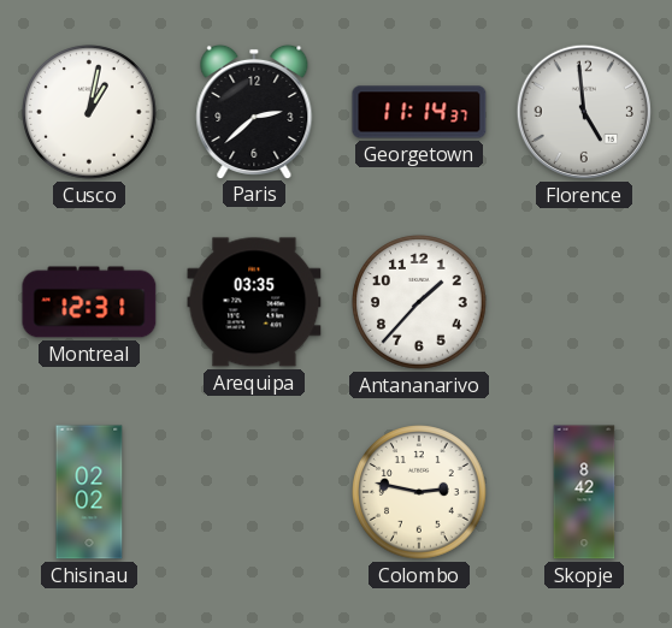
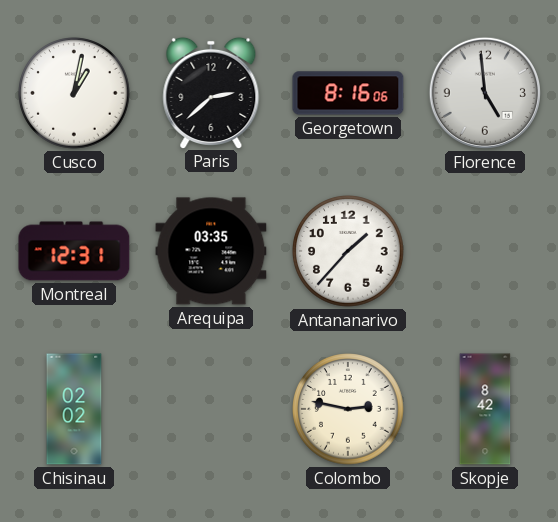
Georgetown: 11:14 -> 8:16
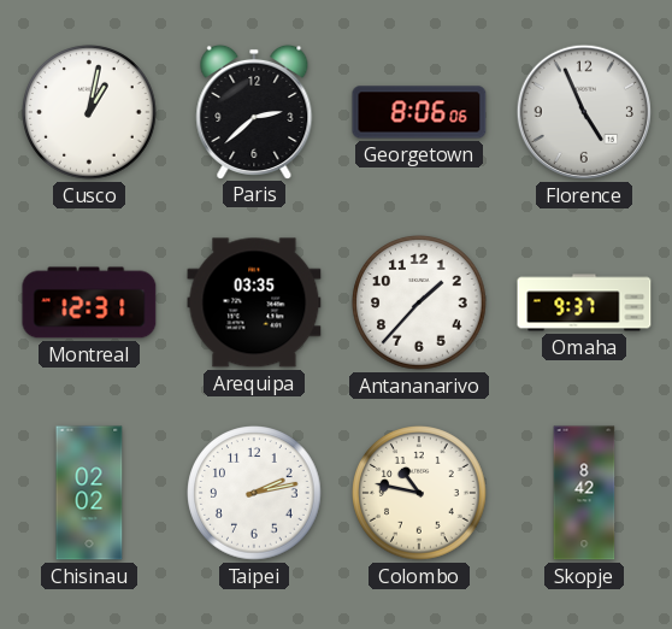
Georgetown: 8:16 -> 8:06
Florence: 4:59 -> 4:56
Omaha: none -> 9:37
Taipei: none -> 2:13
Colombo: 2:47 -> 10:47
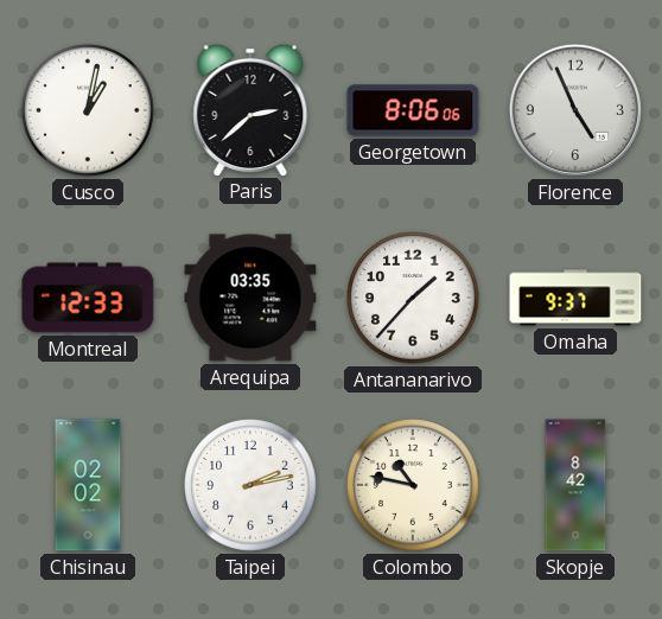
Montreal: 12:31 -> 12:33
